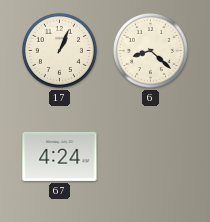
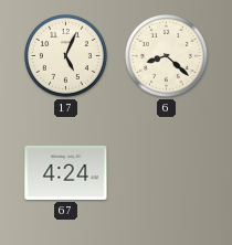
17: 1:04 -> 5:04
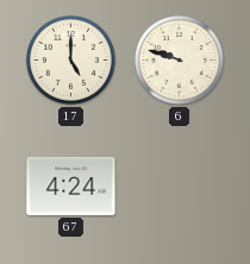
17: 5:04 -> 5:00
6: 8:22 -> 9:48
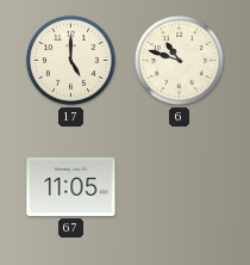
6: 9:48 -> 10:48
67: 4:24 -> 11:05
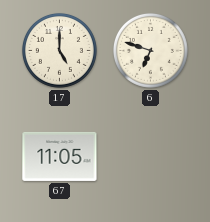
6: 10:48 -> 6:48
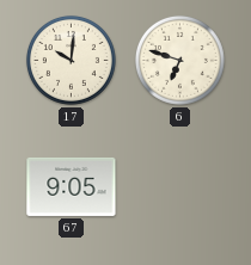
17: 5:00 -> 10:01
67: 11:05 -> 9:05
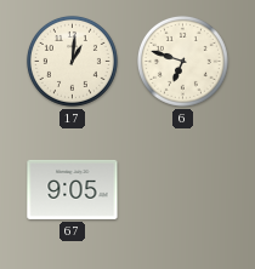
17: 10:01 -> 1:01
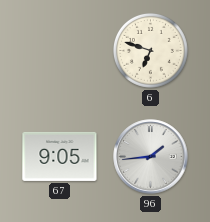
17: 1:01 -> none
96: none -> 1:44
